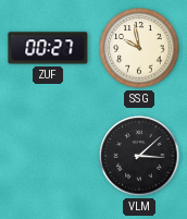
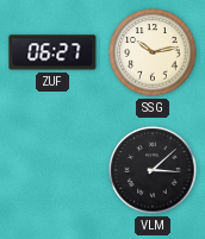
ZUF: 00:27 -> 06:27
SSG: 9:58 -> 10:13
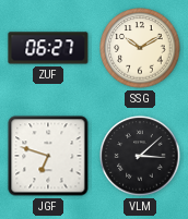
SSG: 10:13 -> 10:10
JGF: none -> 6:48
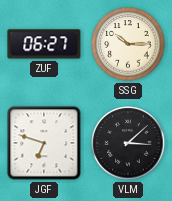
SSG: 10:10 -> 10:15
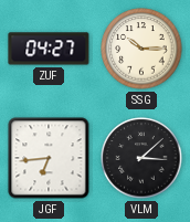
ZUF: 06:27 -> 04:27
JGF: 6:48 -> 6:44
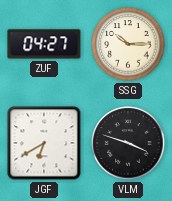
JGF: 6:44 -> 6:40
VLM: 3:08 -> 3:48
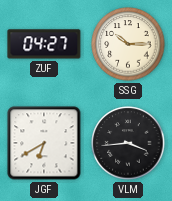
VLM: 3:48 -> 3:44
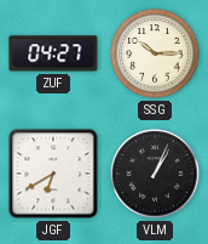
VLM: 3:44 -> 1:04
